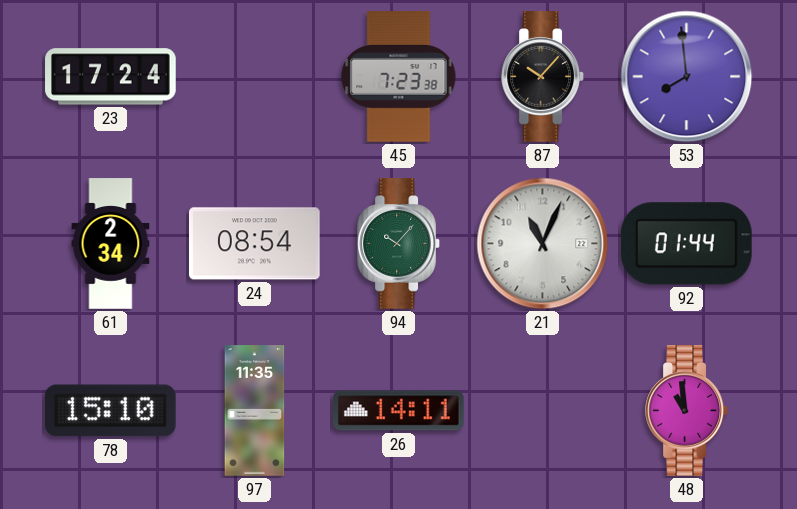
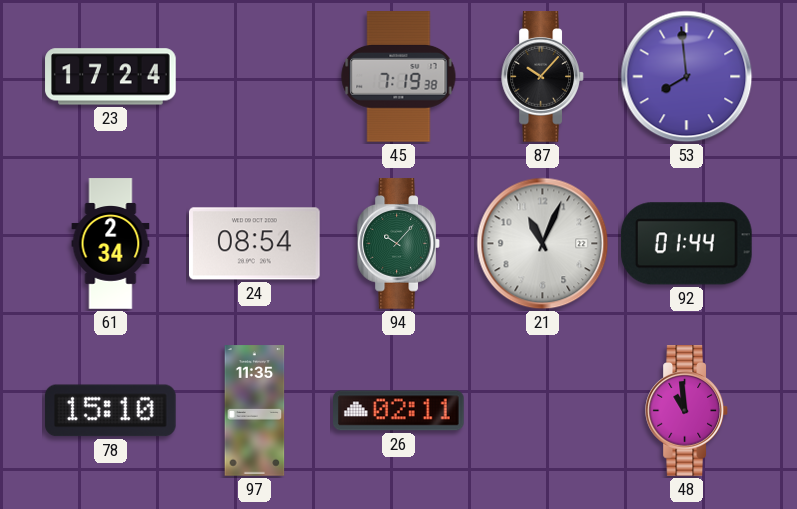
45: 7:23 -> 7:19
26: 14:11 -> 02:11
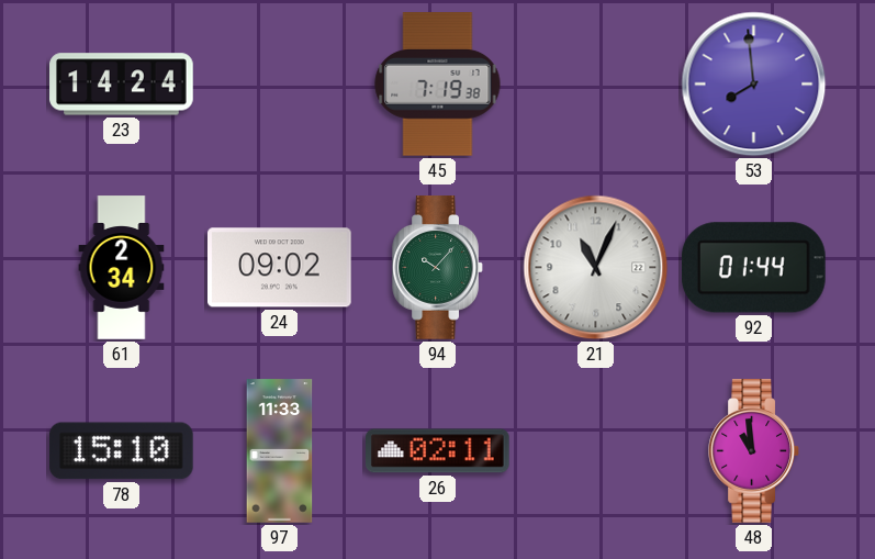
23: 17:24 -> 14:24
87: 10:07 -> none
24: 08:54 -> 09:02
97: 11:35 -> 11:33
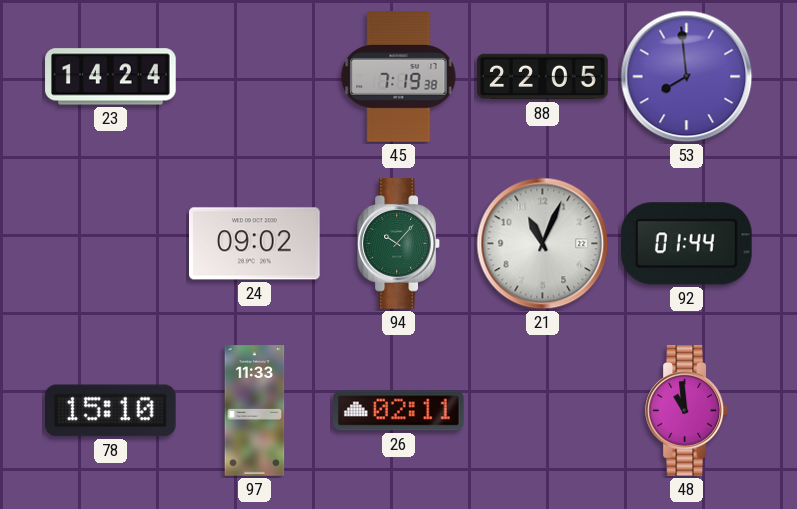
88: none -> 22:05
61: 2:34 -> none
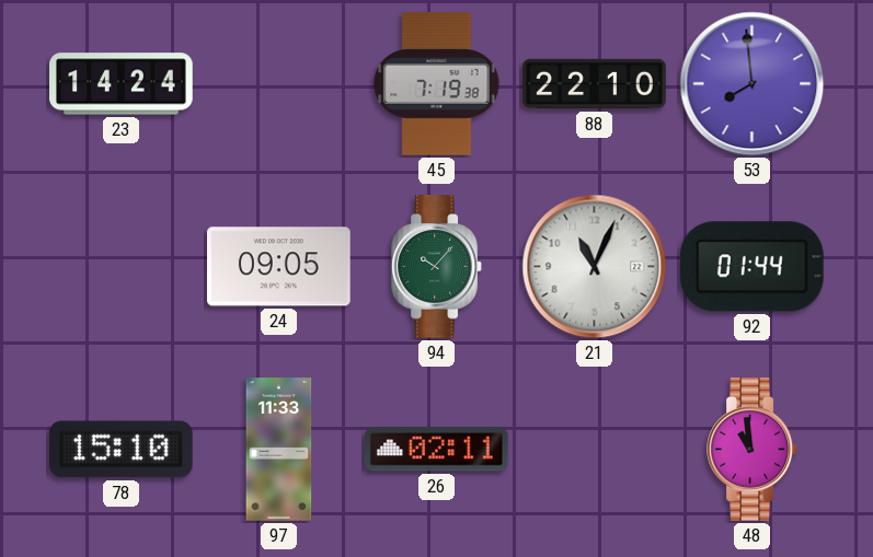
88: 22:05 -> 22:10
24: 09:02 -> 09:05
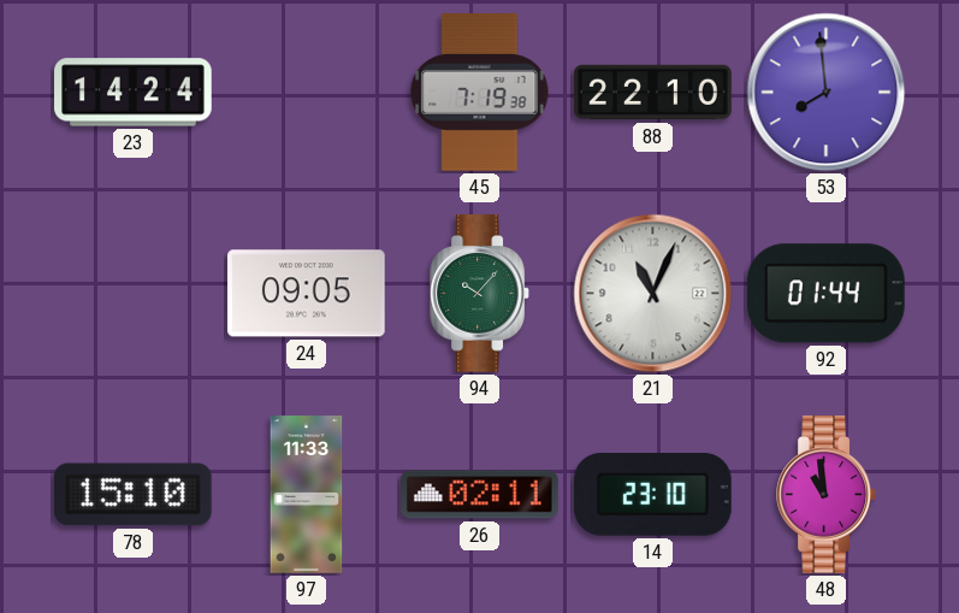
14: none -> 23:10
